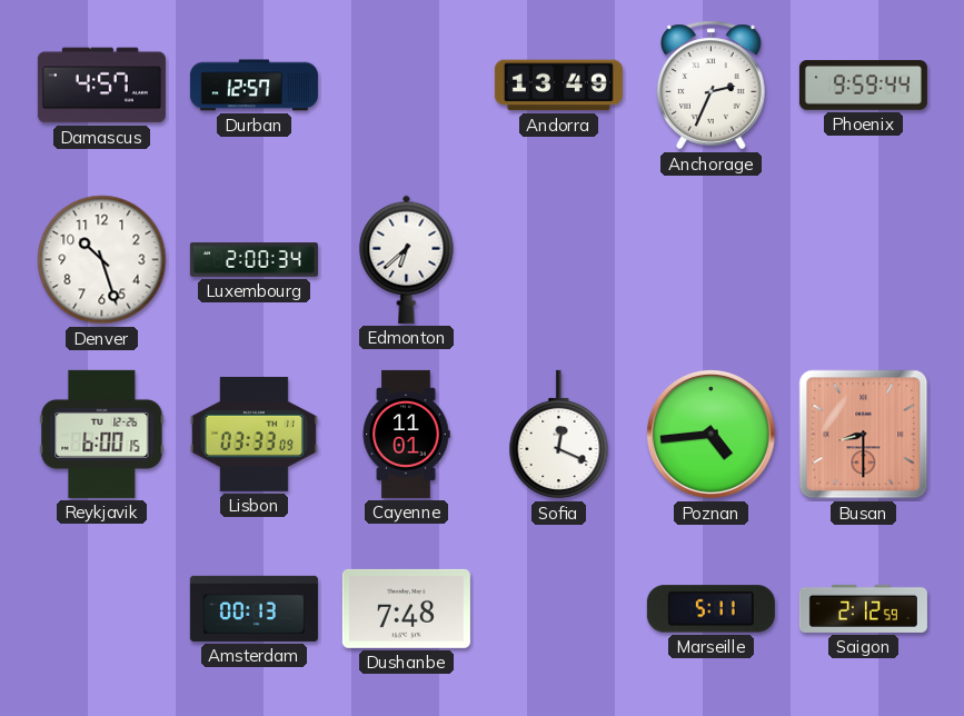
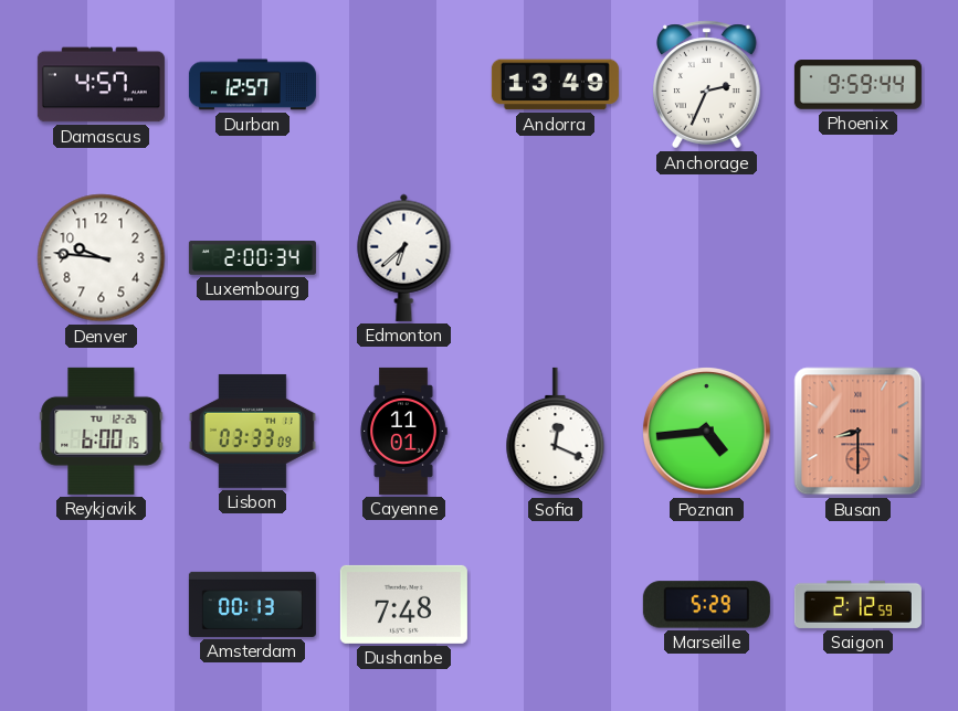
Denver: 10:27 -> 9:46
Marseille: 5:11 -> 5:29
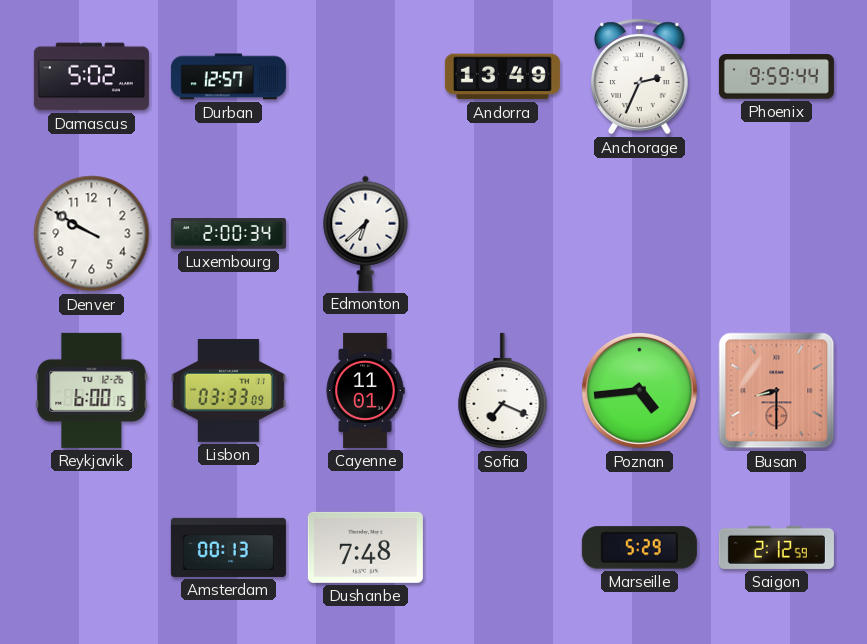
Damascus: 4:57 -> 5:02
Denver: 9:46 -> 9:50
Sofia: 12:19 -> 7:19
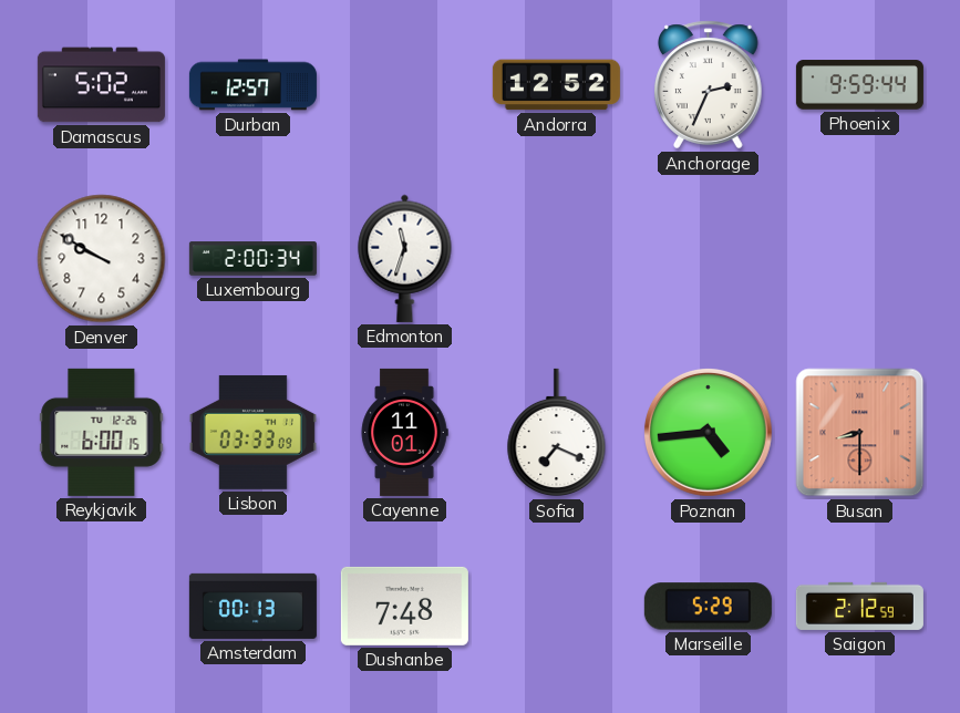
Andorra: 13:49 -> 12:52
Edmonton: 6:38 -> 11:33
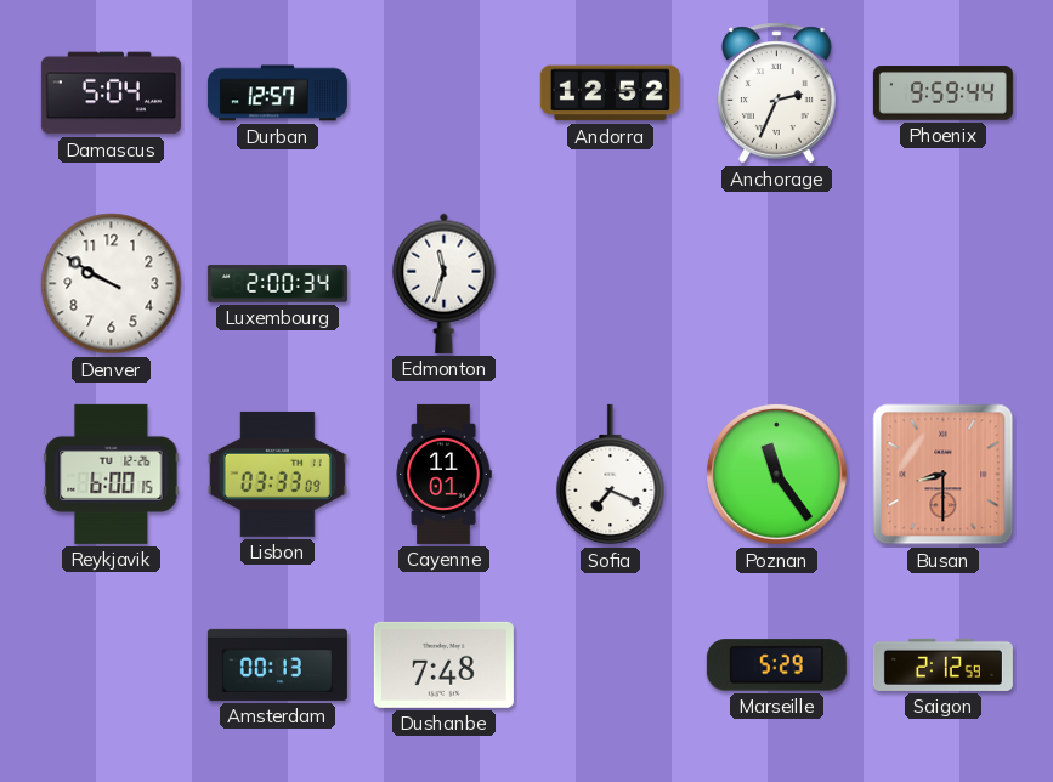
Damascus: 5:02 -> 5:04
Poznan: 4:44 -> 11:24
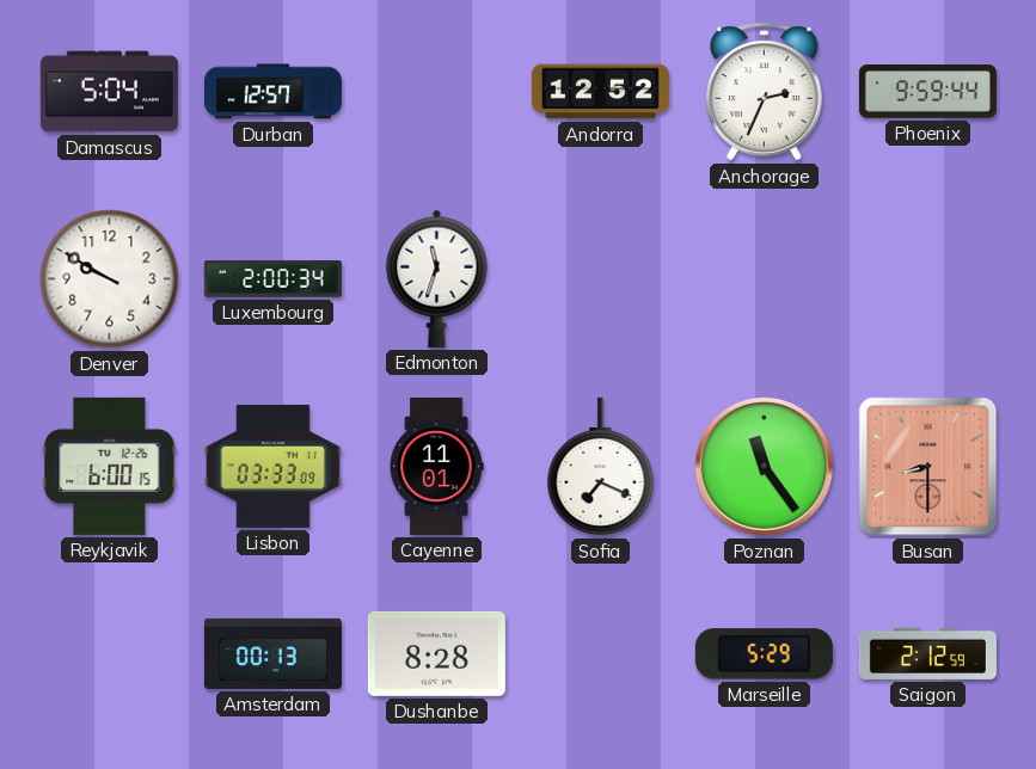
Dushanbe: 7:48 -> 8:28
